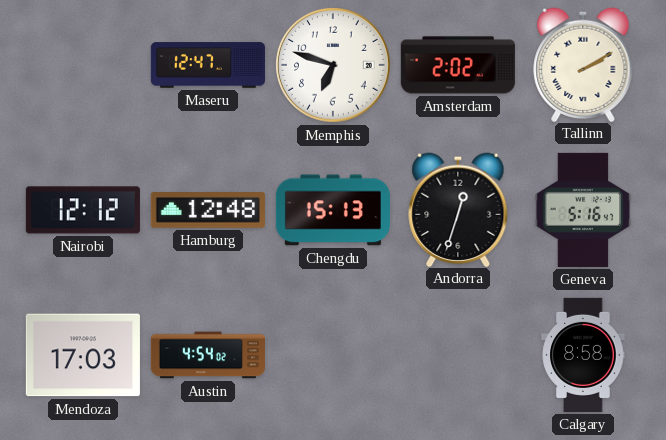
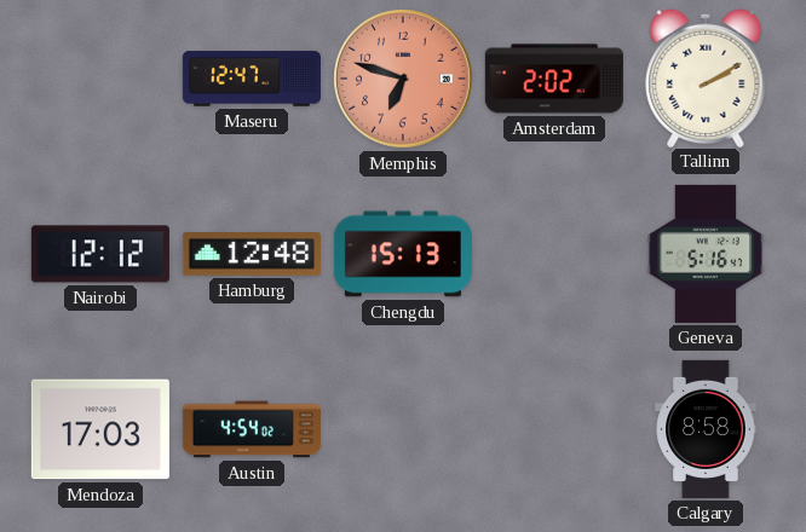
Memphis dial: white -> salmon
Andorra: 12:33 -> none
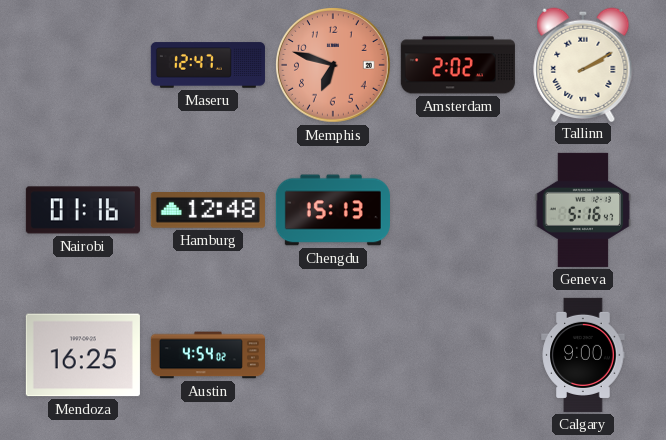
Nairobi: 12:12 -> 01:16
Mendoza: 17:03 -> 16:25
Calgary: 8:58 -> 9:00
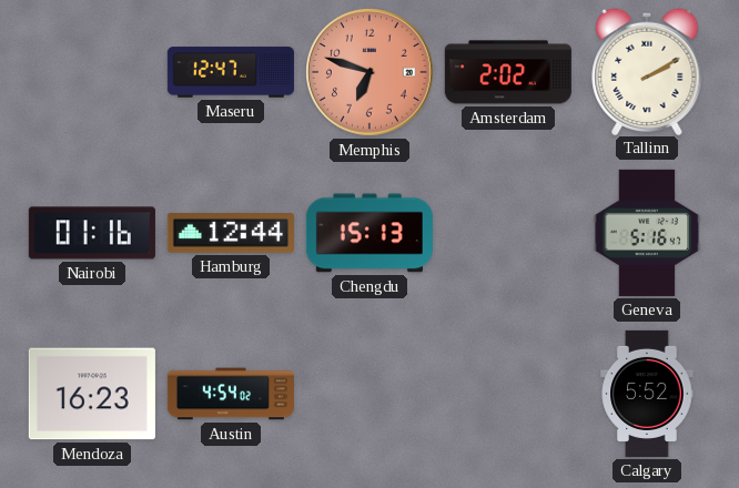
Hamburg: 12:48 -> 12:44
Mendoza: 16:25 -> 16:23
Calgary: 9:00 -> 5:52
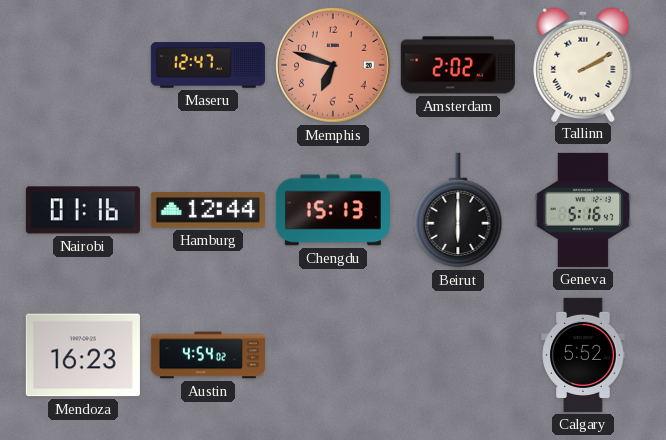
Beirut: none -> 6:00
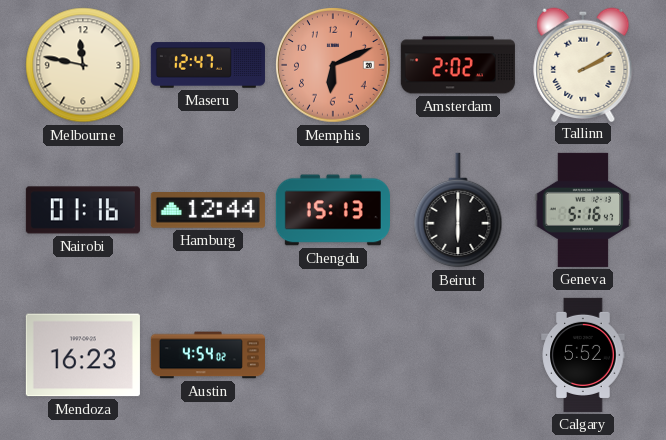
Melbourne: none -> 11:47
Memphis: 6:48 -> 6:11
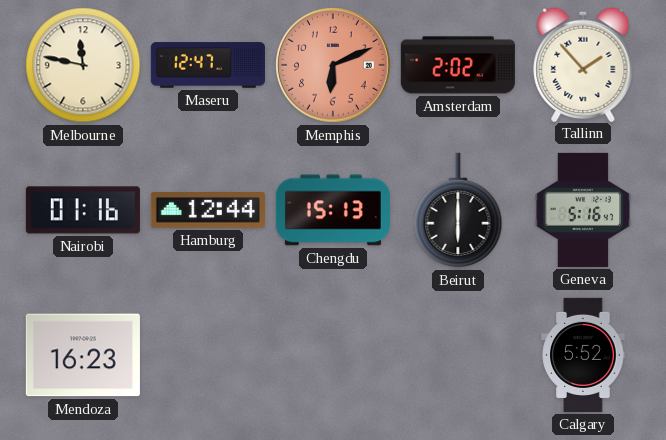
Tallinn: 2:10 -> 1:53
Austin: 4:54 -> none
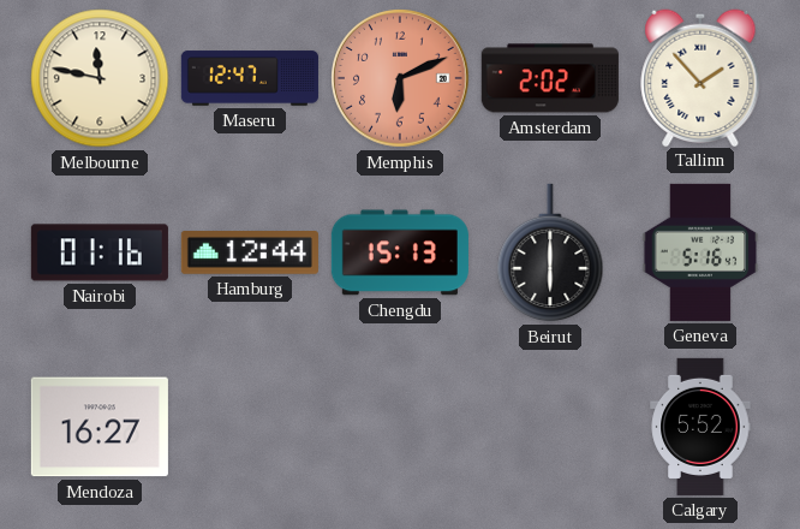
Mendoza: 16:23 -> 16:27
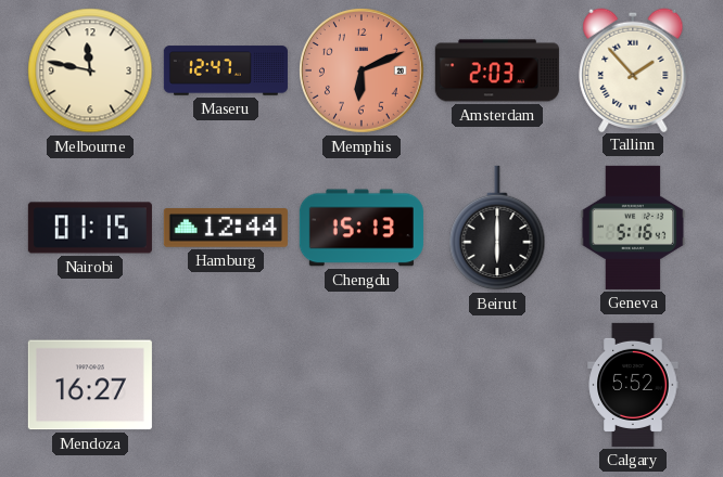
Amsterdam: 2:02 -> 2:03
Nairobi: 01:16 -> 01:15
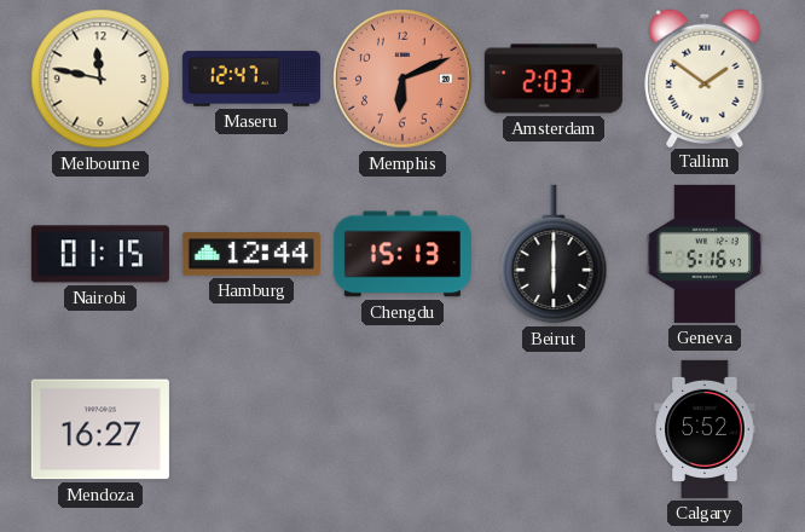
Tallinn: 1:53 -> 1:51
